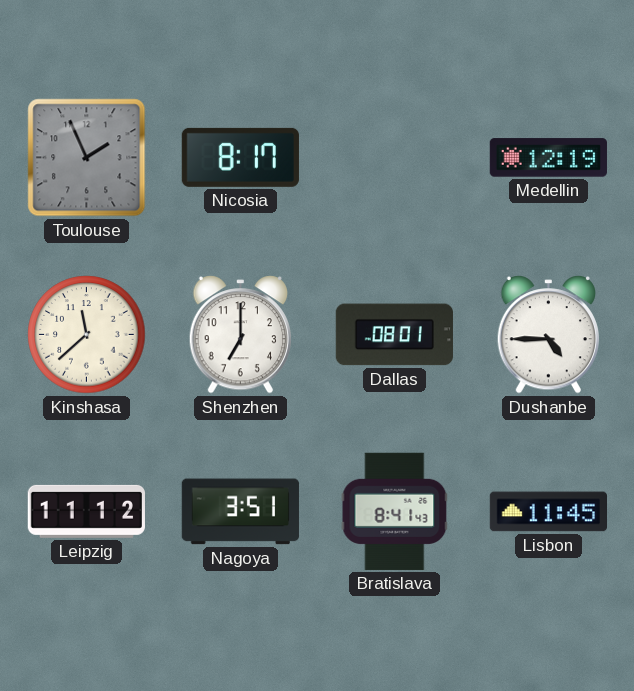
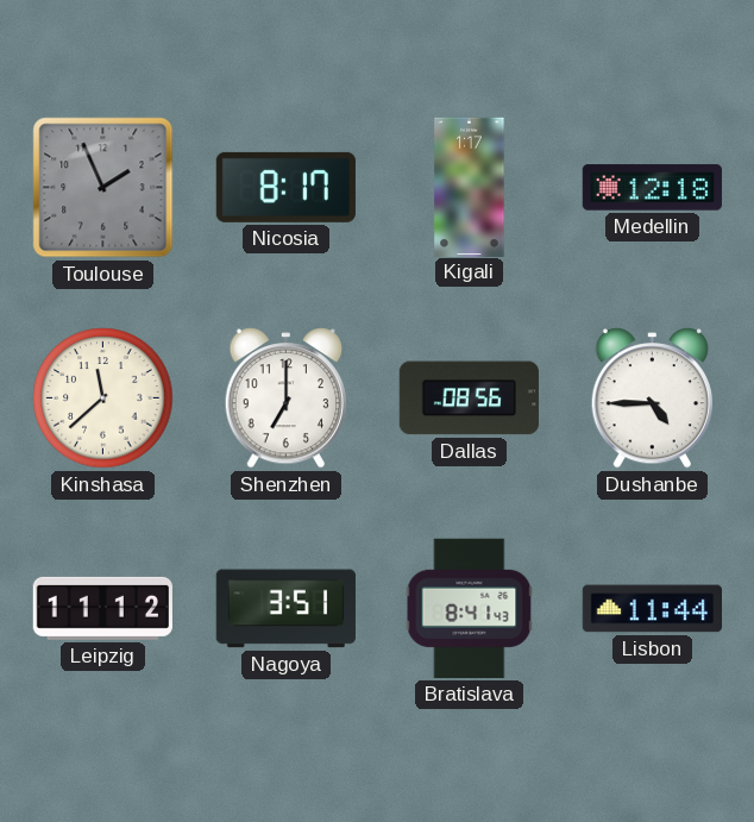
Kigali: none -> 1:17
Medellin: 12:19 -> 12:18
Dallas: 08:01 -> 08:56
Lisbon: 11:45 -> 11:44
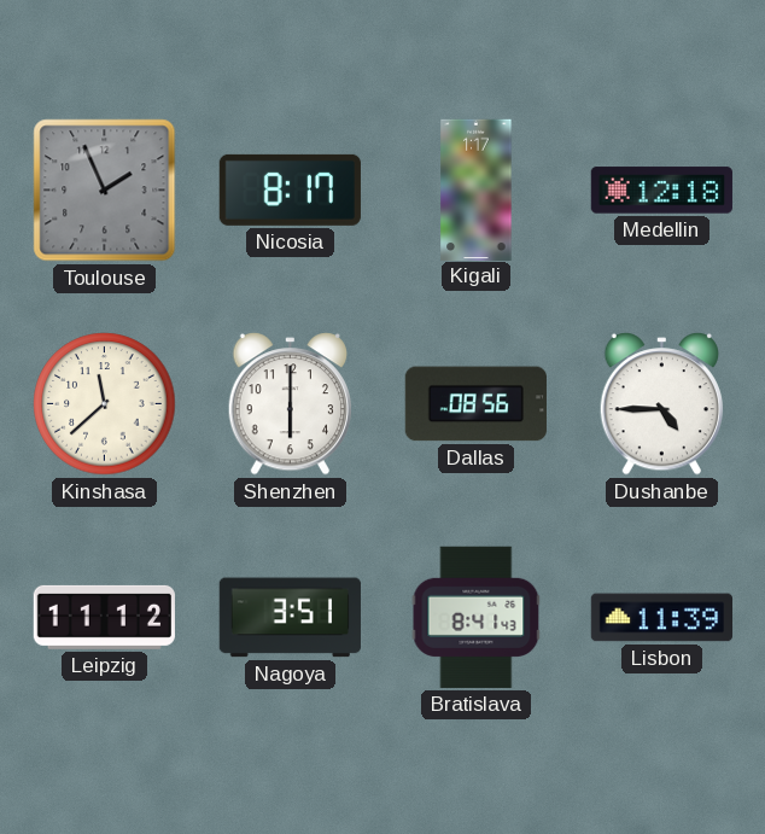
Shenzhen: 7:00 -> 6:00
Lisbon: 11:44 -> 11:39
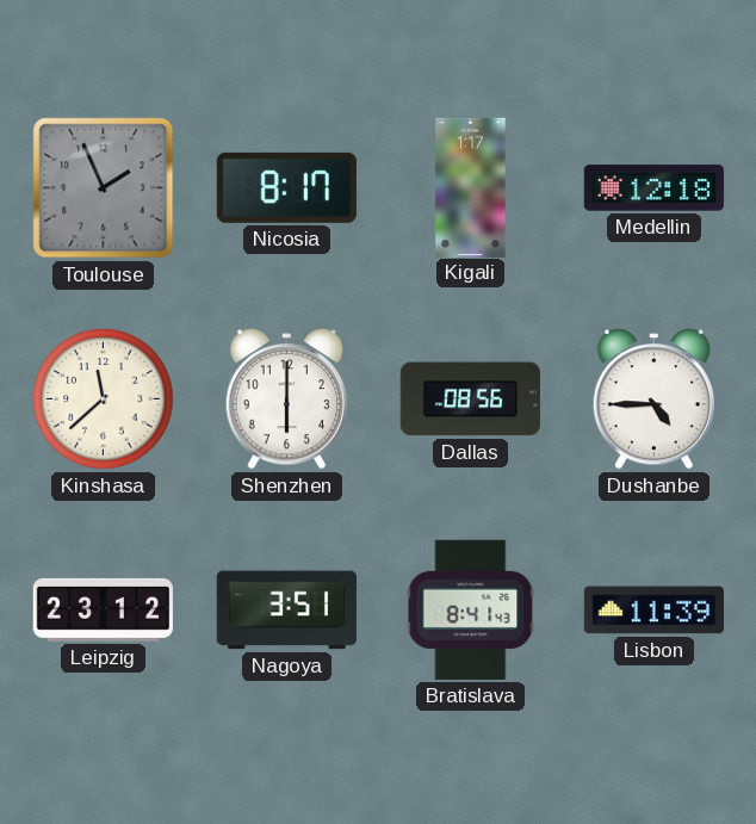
Leipzig: 11:12 -> 23:12
